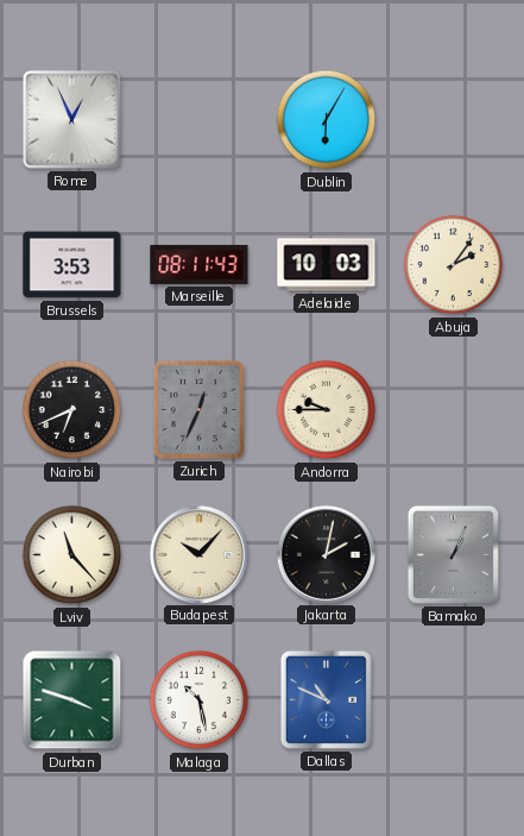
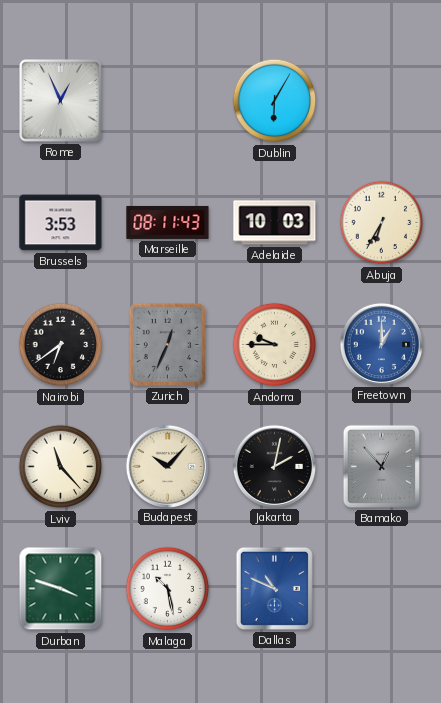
Abuja: 2:06 -> 6:35
Nairobi: 6:41 -> 6:39
Freetown: none -> 1:00
Bamako: 1:04 -> 12:53
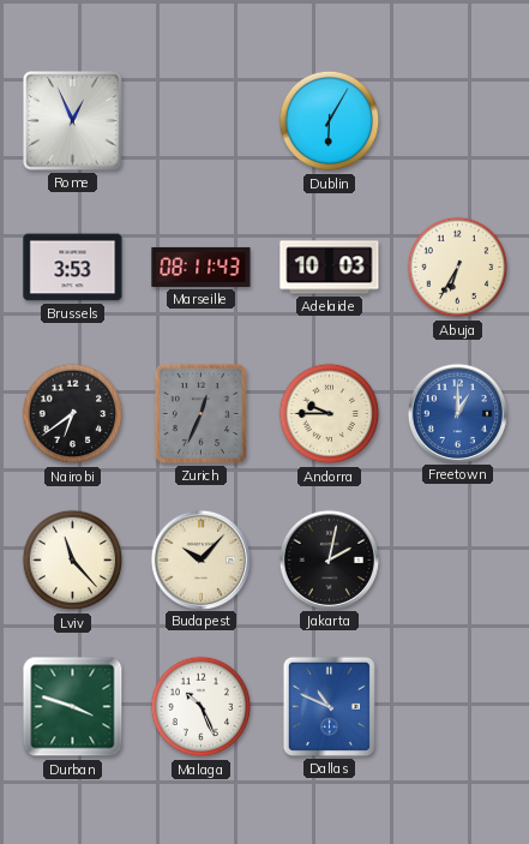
Bamako: 12:53 -> none
Malaga: 10:28 -> 10:26
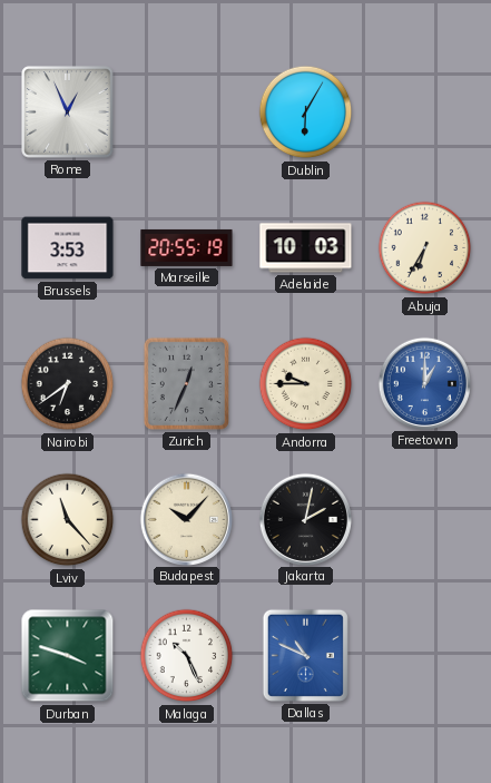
Marseille: 08:11 -> 20:55
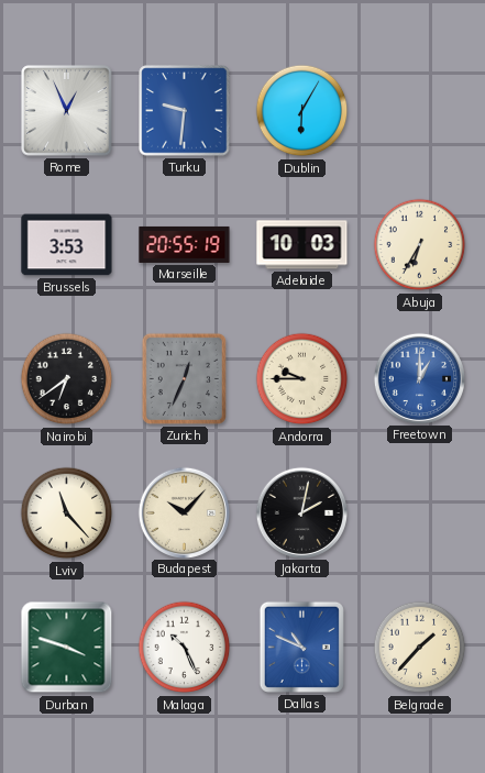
Turku: none -> 9:31
Belgrade: none -> 1:37
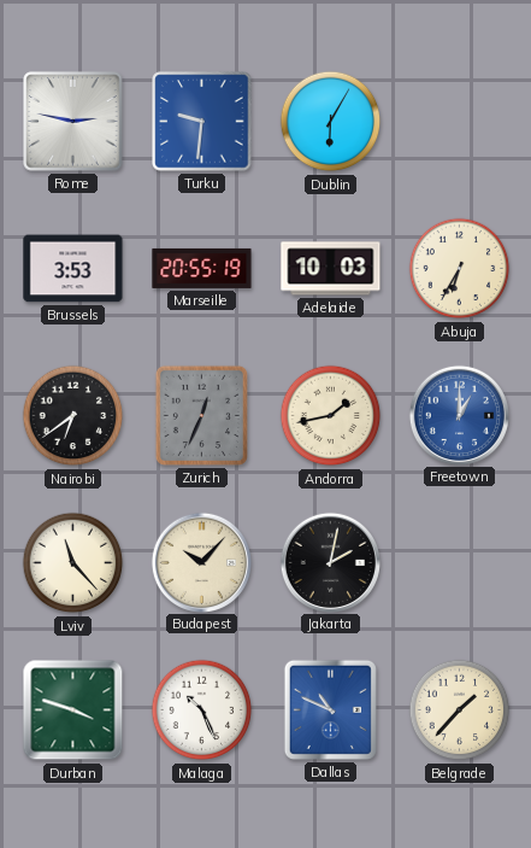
Rome: 12:56 -> 2:47
Andorra: 9:45 -> 1:43
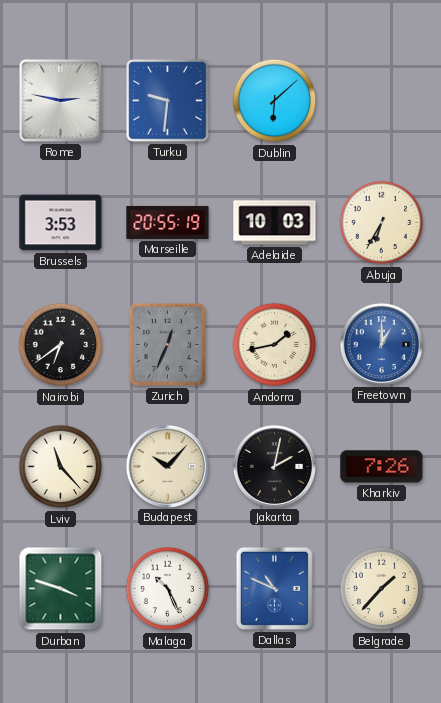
Dublin: 6:05 -> 6:08
Kharkiv: none -> 7:26
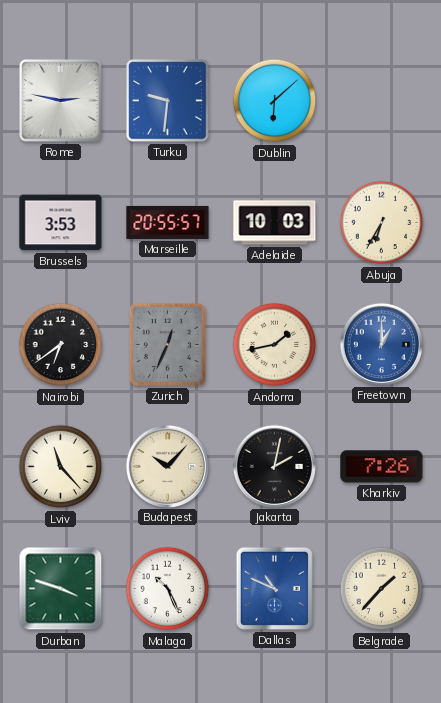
Marseille: 20:55:19 -> 20:55:57
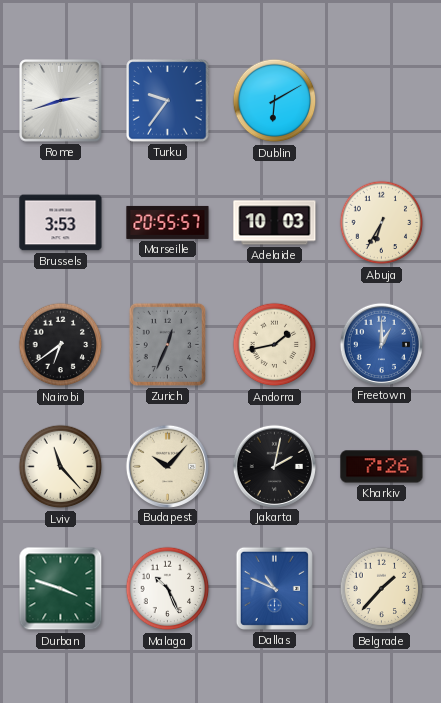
Rome: 2:47 -> 2:42
Turku: 9:31 -> 9:36
Dublin: 6:08 -> 6:10
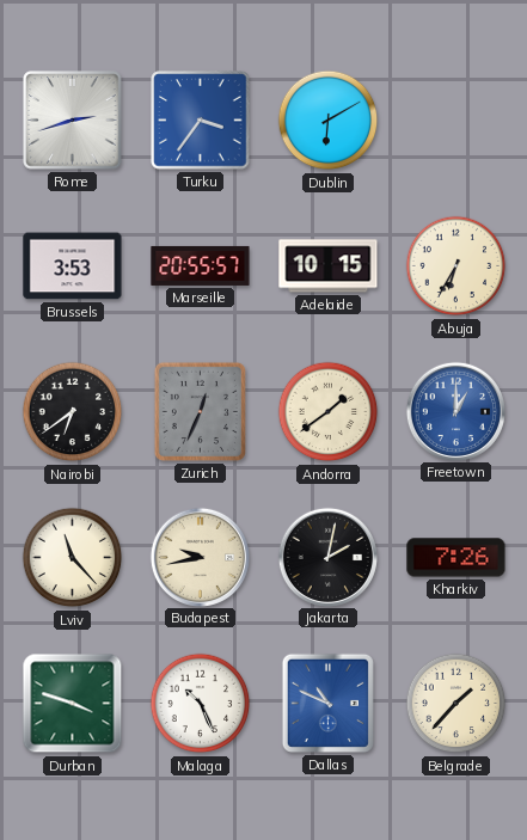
Turku: 9:36 -> 3:36
Adelaide: 10:03 -> 10:15
Andorra: 1:43 -> 1:39
Budapest: 10:07 -> 9:43
